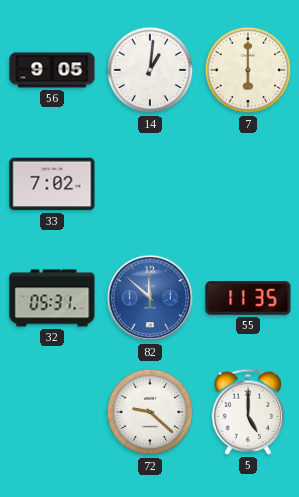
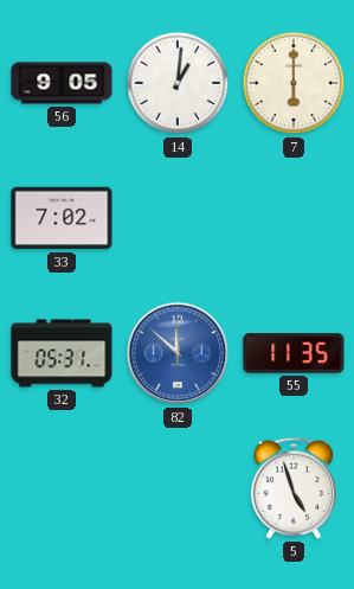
72: 9:22 -> none
5: 5:00 -> 4:57
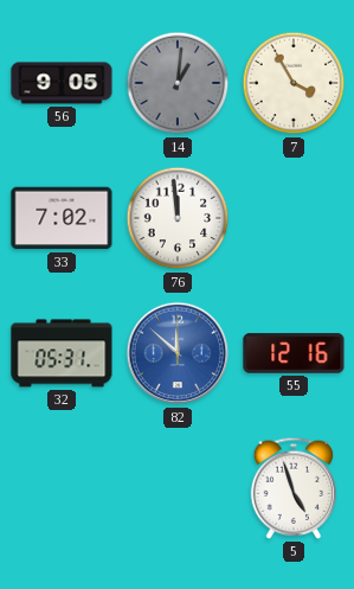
14 dial: white -> grey
7: 6:00 -> 3:55
76: none -> 11:59
55: 11:35 -> 12:16
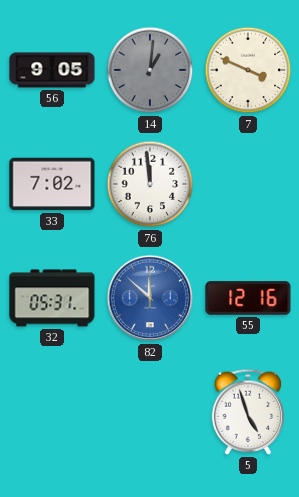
7: 3:55 -> 3:49
